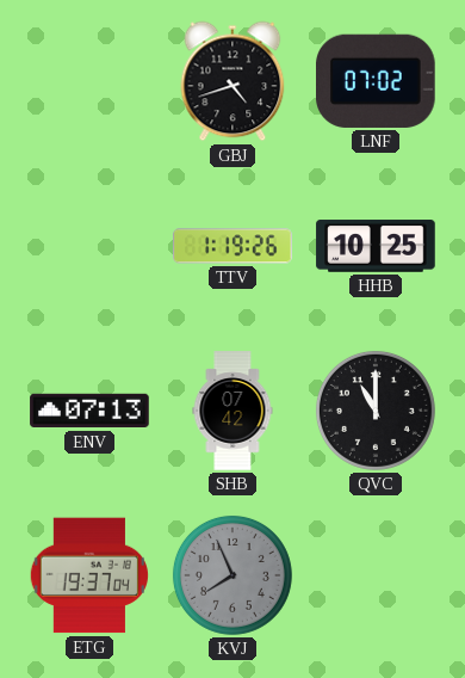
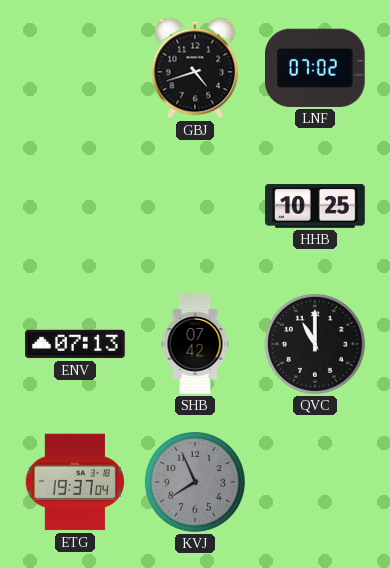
TTV: 1:19 -> none
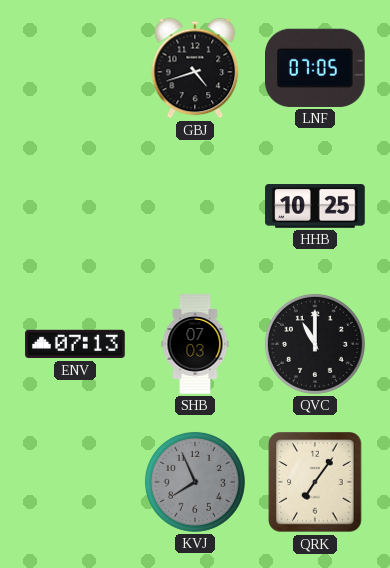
LNF: 07:02 -> 07:05
SHB: 07:42 -> 07:03
ETG: 19:37 -> none
QRK: none -> 7:06
